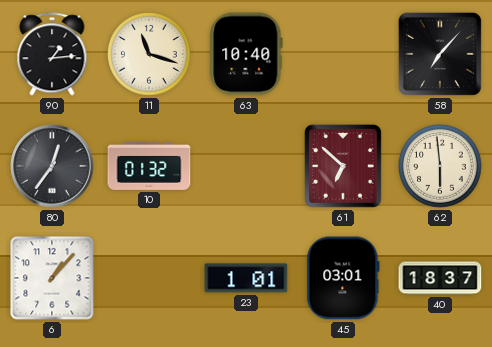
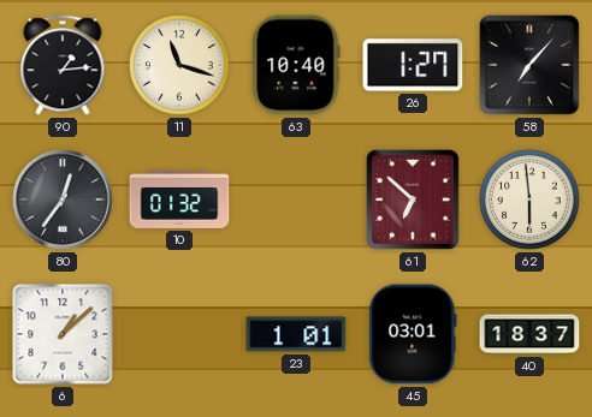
26: none -> 1:27
6: 1:07 -> 1:08
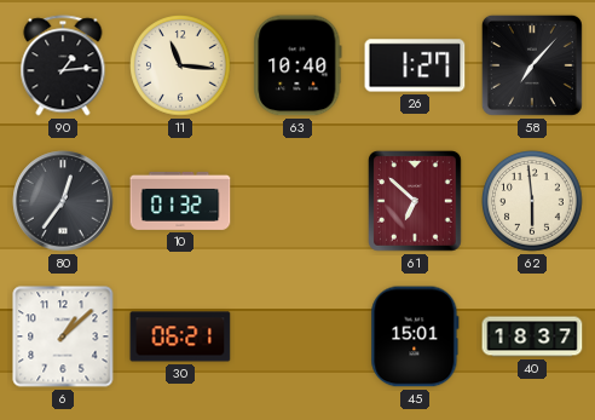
11: 11:18 -> 11:16
30: none -> 06:21
23: 1:01 -> none
45: 03:01 -> 15:01
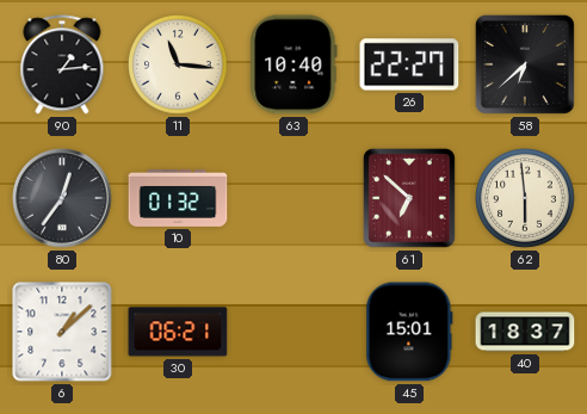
26: 1:27 -> 22:27
58: 7:07 -> 6:38
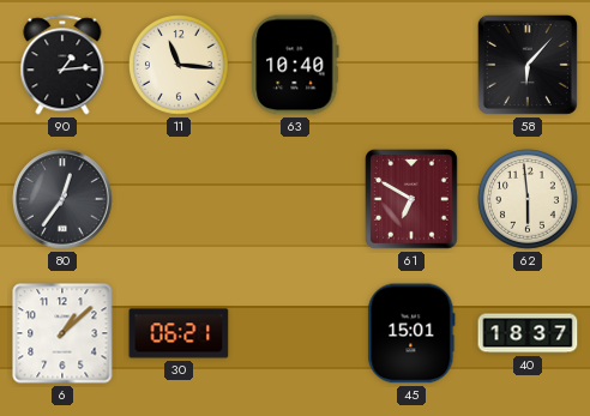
26: 22:27 -> none
58: 6:38 -> 6:07
10: 01:32 -> none
61: 6:52 -> 6:50
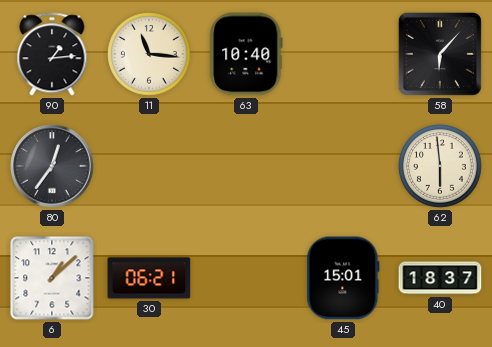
61: 6:50 -> none
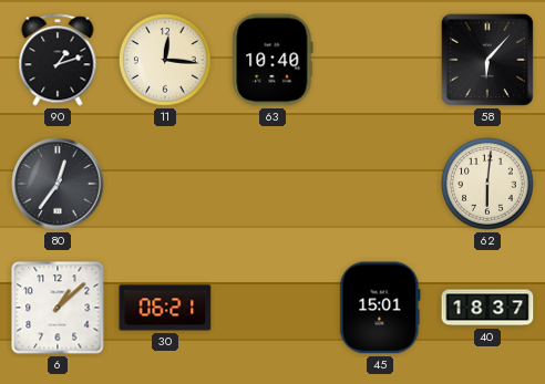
90: 1:14 -> 1:12
11: 11:16 -> 12:16
62: 5:59 -> 6:01
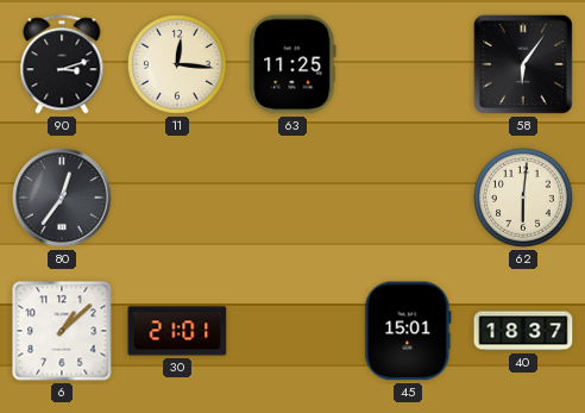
90: 1:12 -> 3:12
63: 10:40 -> 11:25
58: 6:07 -> 6:06
30: 06:21 -> 21:01
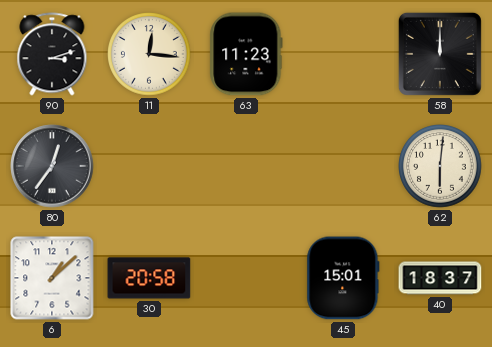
63: 11:25 -> 11:23
58: 6:06 -> 12:00
30: 21:01 -> 20:58
